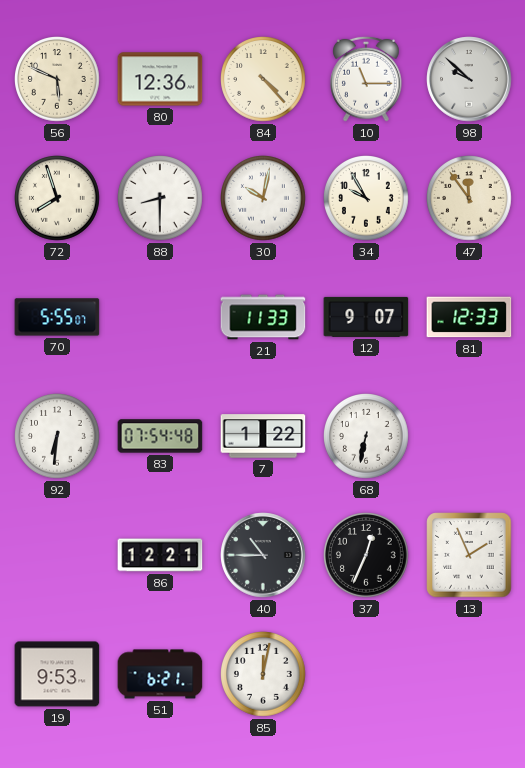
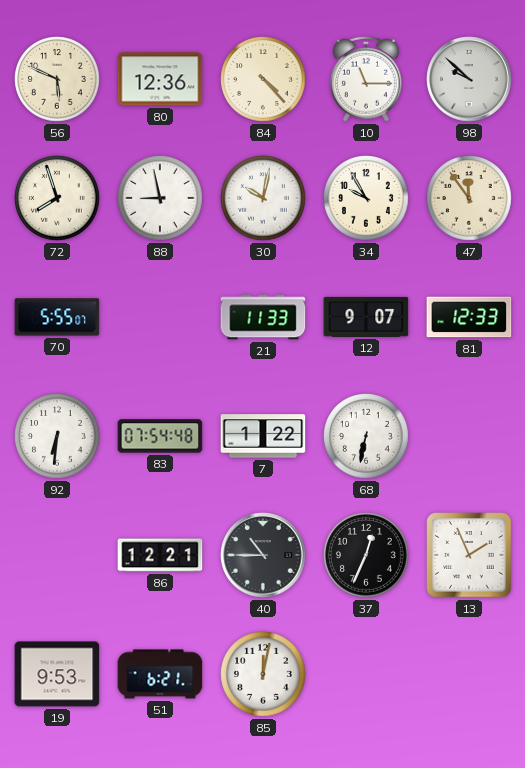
88: 8:30 -> 8:58
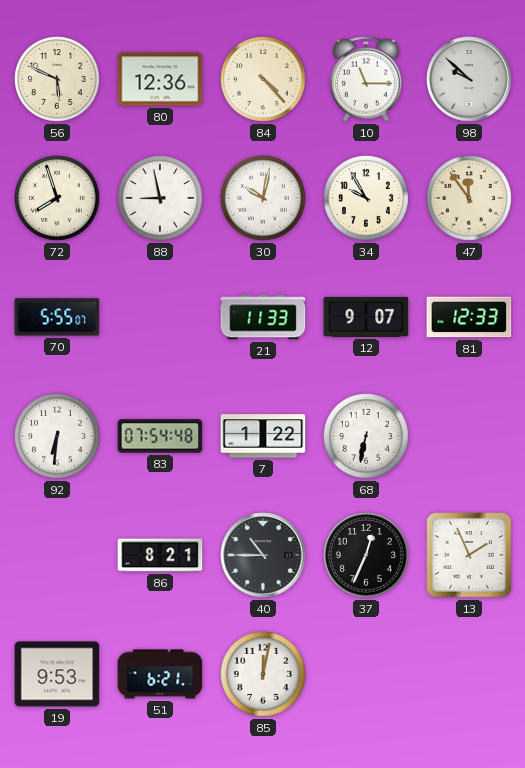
86: 12:21 -> 8:21
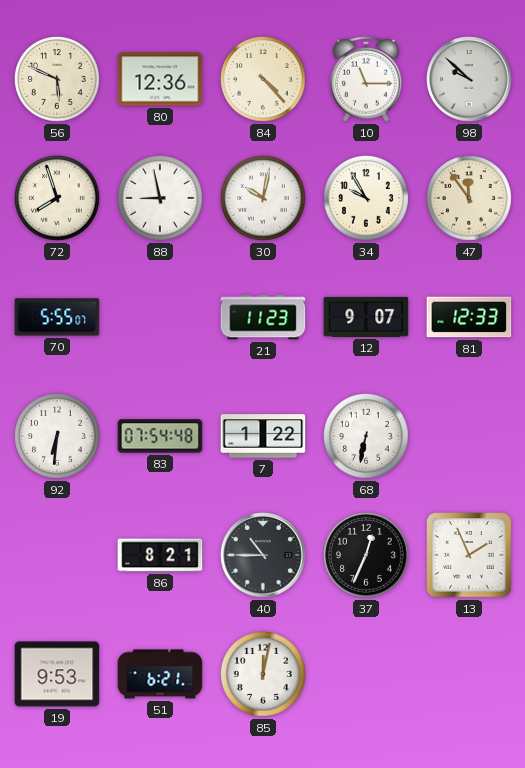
21: 11:33 -> 11:23
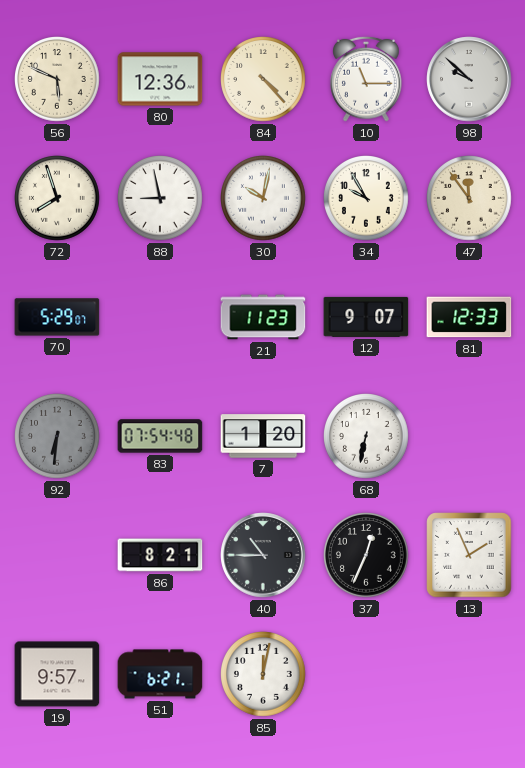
70: 5:55 -> 5:29
92 dial: white -> grey
7: 1:22 -> 1:20
19: 9:53 -> 9:57
